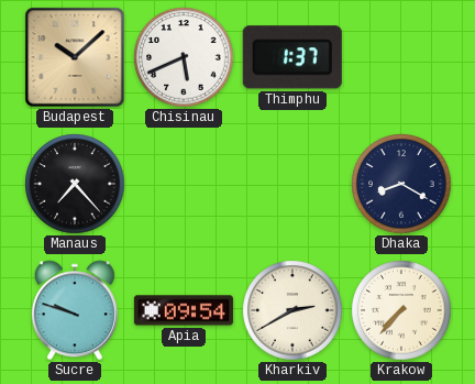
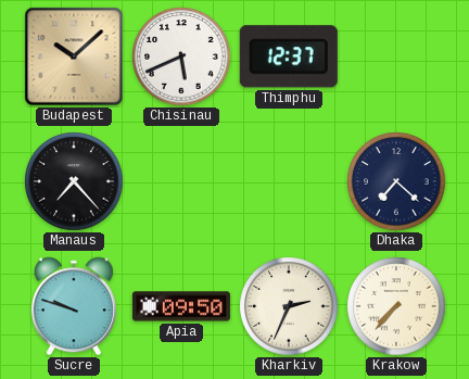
Thimphu: 1:37 -> 12:37
Dhaka: 8:20 -> 7:22
Apia: 09:54 -> 09:50
Kharkiv: 2:40 -> 2:34
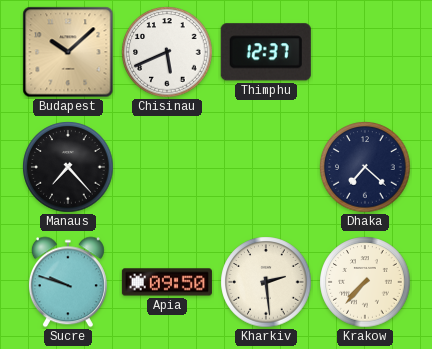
Kharkiv: 2:34 -> 2:29
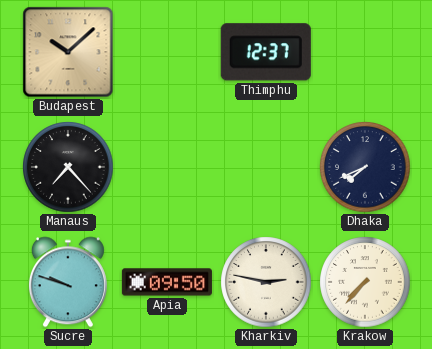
Chisinau: 5:41 -> none
Dhaka: 7:22 -> 7:41
Kharkiv: 2:29 -> 2:47
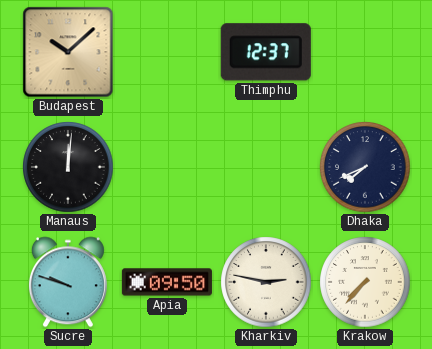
Manaus: 7:23 -> 12:01
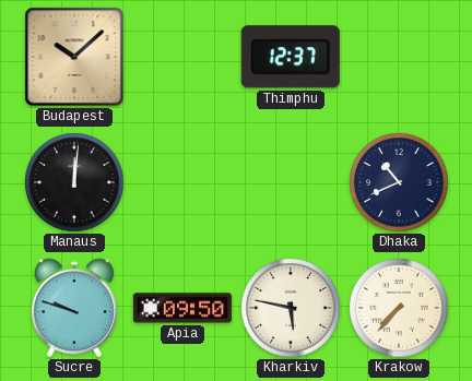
Dhaka: 7:41 -> 10:41
Kharkiv: 2:47 -> 5:47
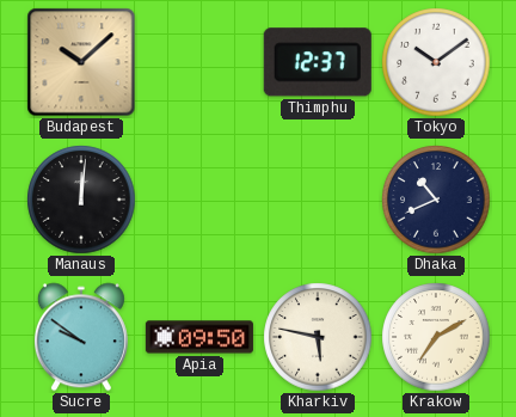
Tokyo: none -> 10:09
Sucre: 9:48 -> 9:51
Krakow: 7:37 -> 7:10
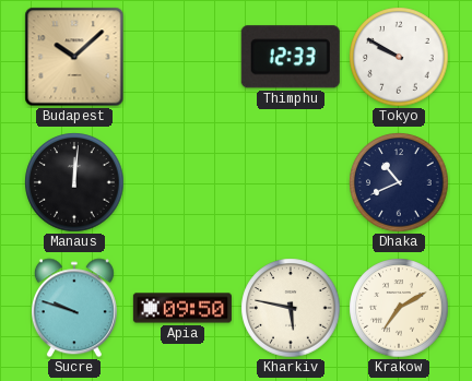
Thimphu: 12:37 -> 12:33
Tokyo: 10:09 -> 9:50
Sucre: 9:51 -> 9:48
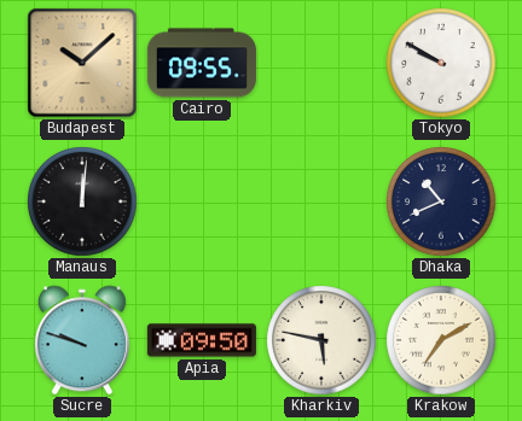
Cairo: none -> 09:55
Thimphu: 12:33 -> none
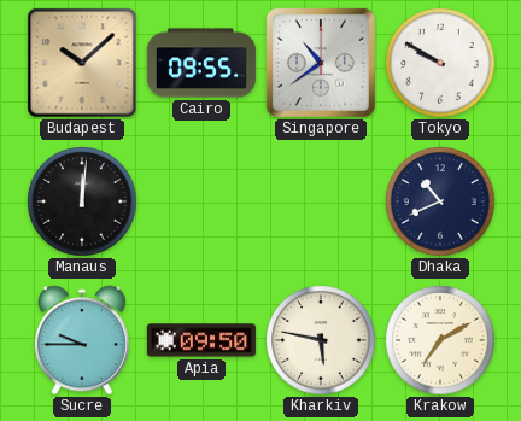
Singapore: none -> 10:39
Sucre: 9:48 -> 9:45
